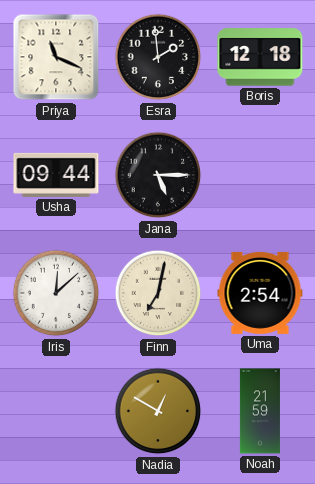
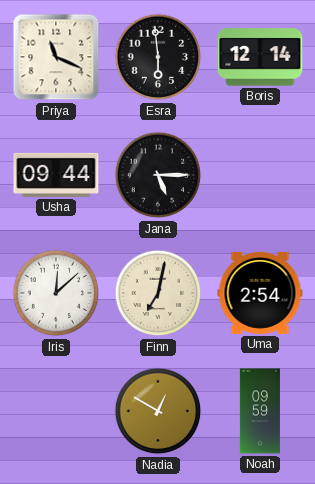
Esra: 1:59 -> 5:59
Boris: 12:18 -> 12:14
Noah: 21:59 -> 09:59
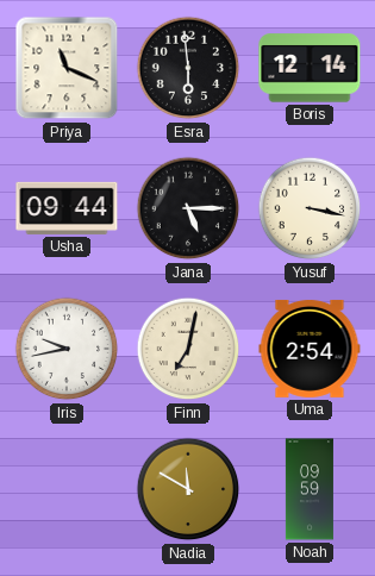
Yusuf: none -> 3:17
Iris: 12:08 -> 9:43
Nadia: 12:50 -> 11:50
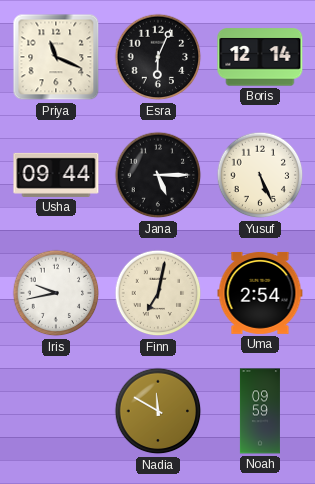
Esra: 5:59 -> 6:04
Yusuf: 3:17 -> 5:26
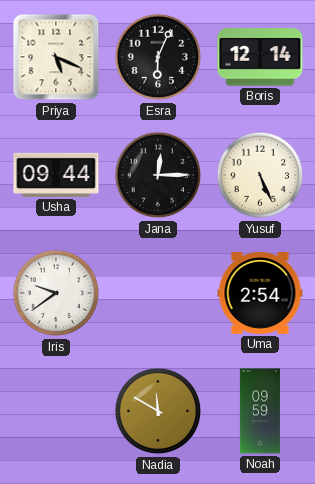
Priya: 11:19 -> 5:19
Jana: 5:15 -> 12:15
Iris: 9:43 -> 9:39
Finn: 7:02 -> none
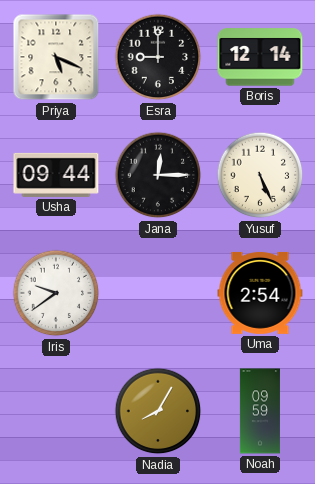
Esra: 6:04 -> 9:00
Nadia: 11:50 -> 8:05
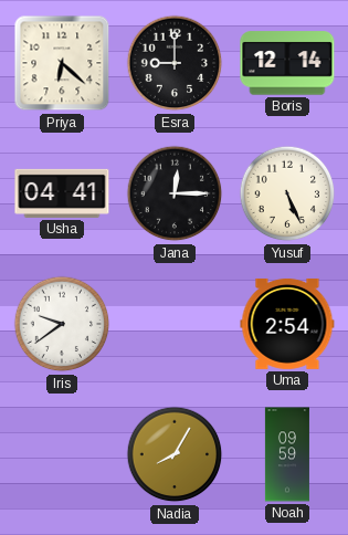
Priya: 5:19 -> 6:22
Usha: 09:44 -> 04:41
